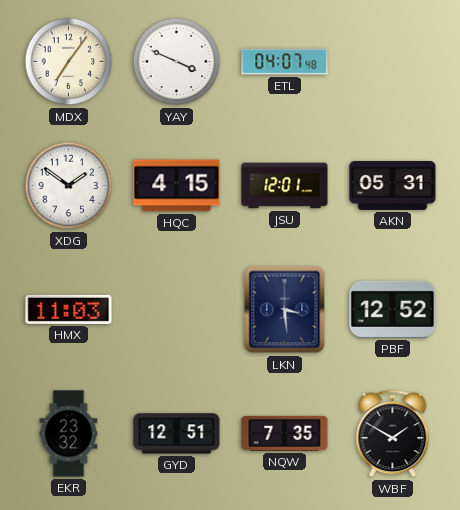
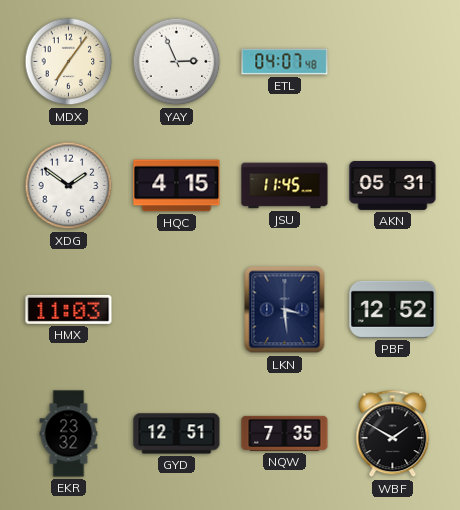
YAY: 3:49 -> 2:56
JSU: 12:01 -> 11:45
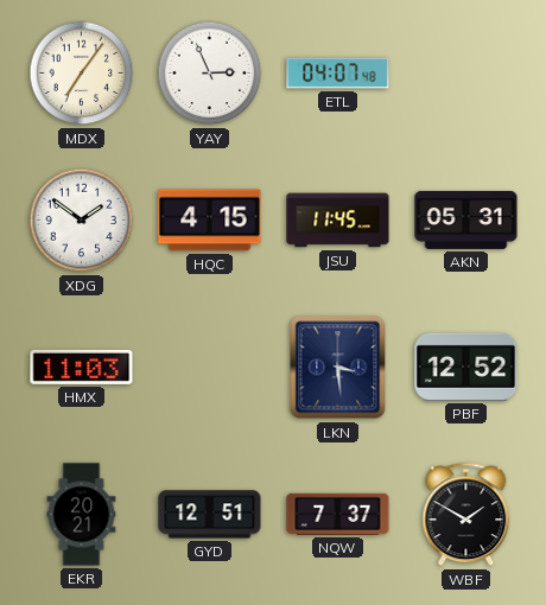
EKR: 23:32 -> 20:21
NQW: 7:35 -> 7:37
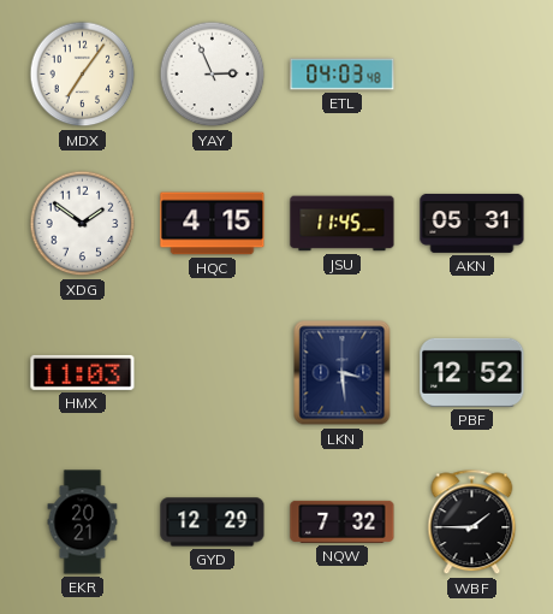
ETL: 04:07 -> 04:03
GYD: 12:51 -> 12:29
NQW: 7:37 -> 7:32
WBF: 1:50 -> 1:45
